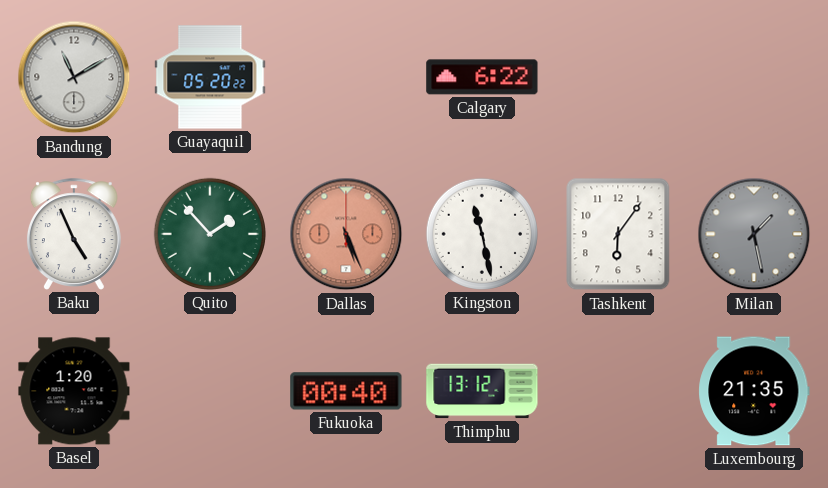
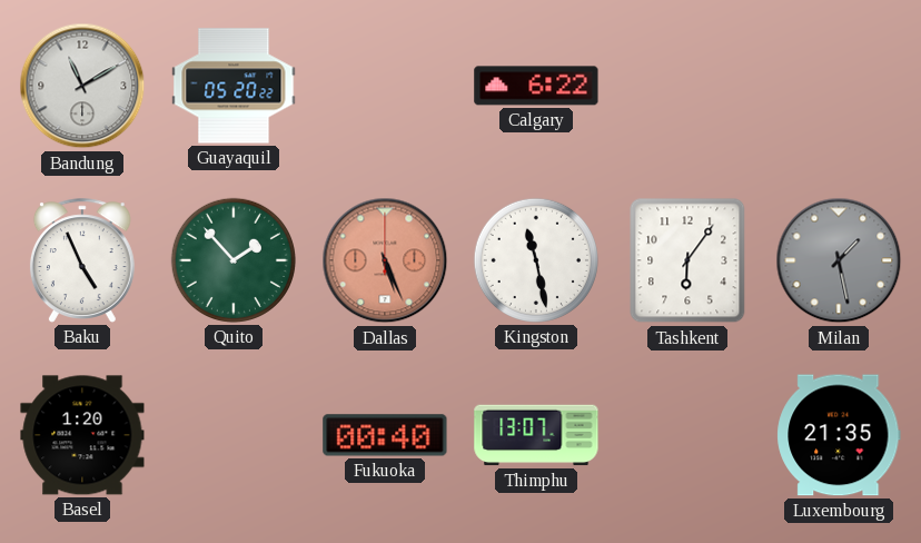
Thimphu: 13:12 -> 13:07
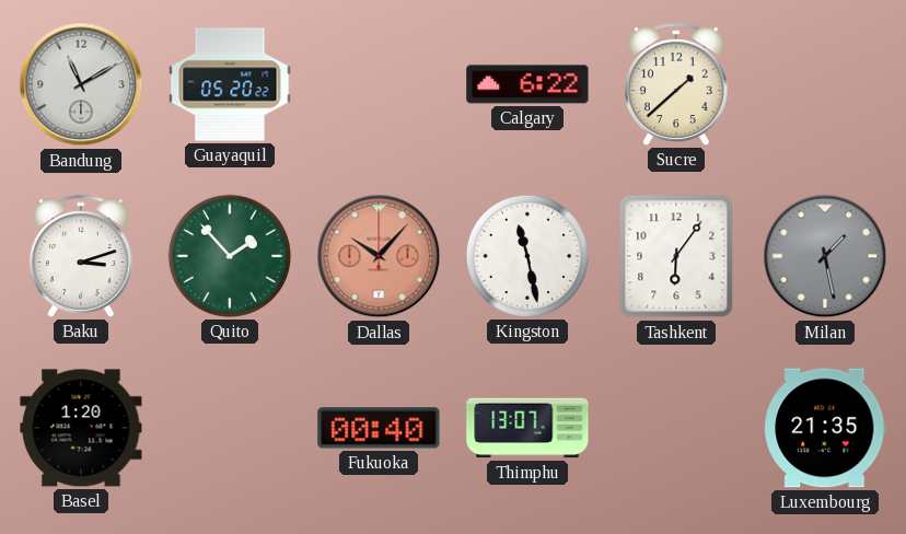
Sucre: none -> 1:38
Baku: 4:56 -> 3:12
Dallas: 5:26 -> 10:07
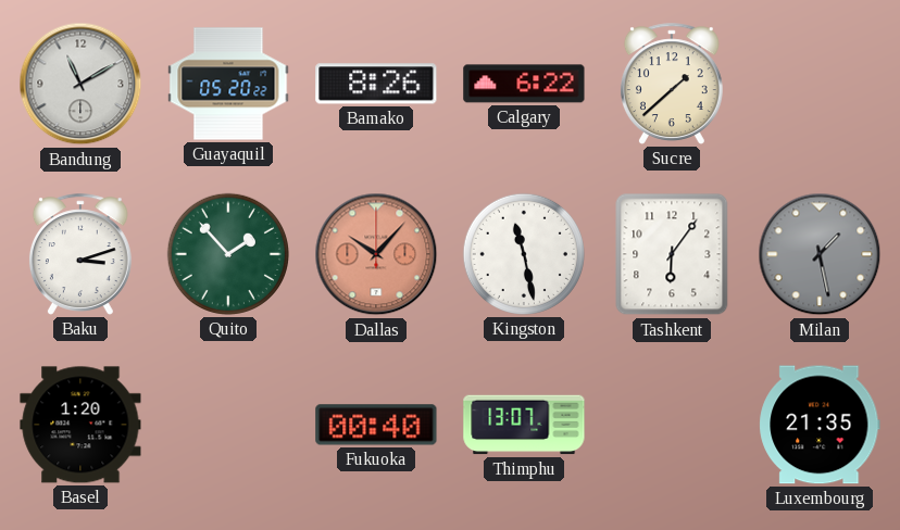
Bamako: none -> 8:26
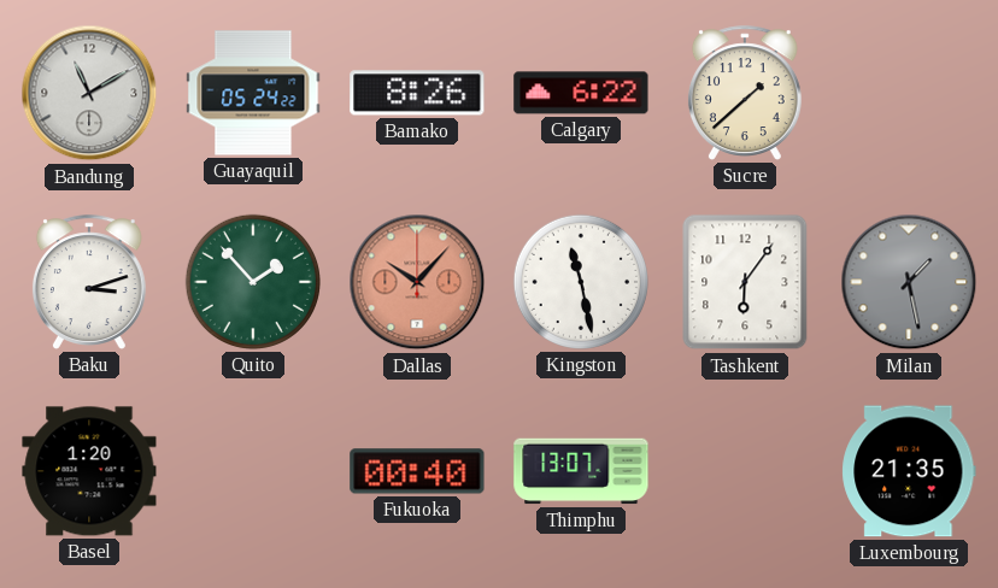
Guayaquil: 05:20 -> 05:24
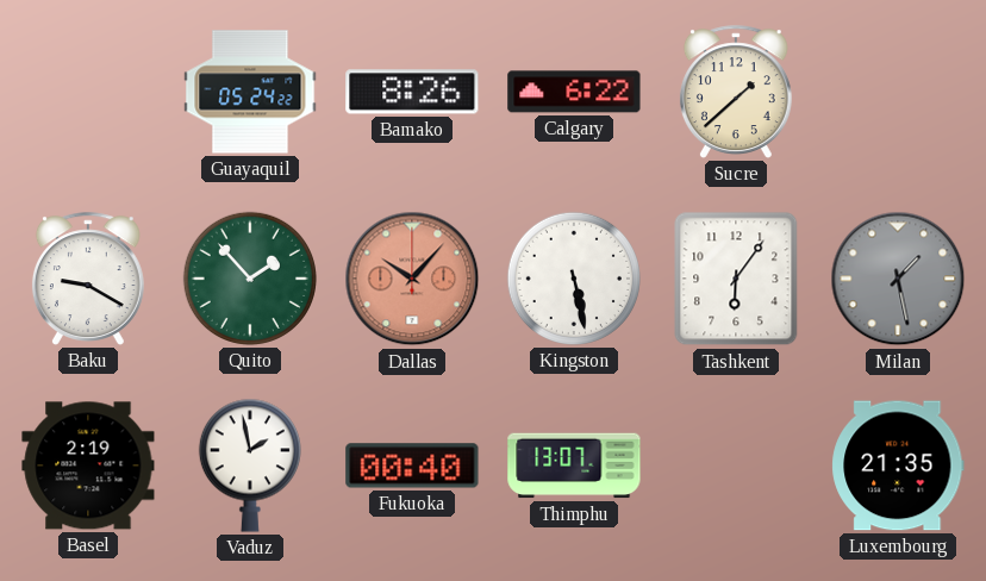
Bandung: 11:10 -> none
Baku: 3:12 -> 9:20
Kingston: 11:28 -> 5:28
Basel: 1:20 -> 2:19
Vaduz: none -> 1:58
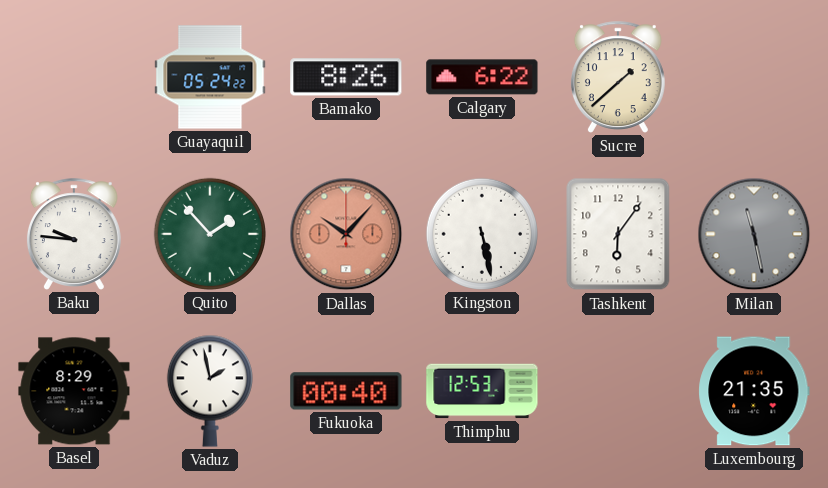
Baku: 9:20 -> 9:46
Milan: 1:28 -> 11:28
Basel: 2:19 -> 8:29
Thimphu: 13:07 -> 12:53
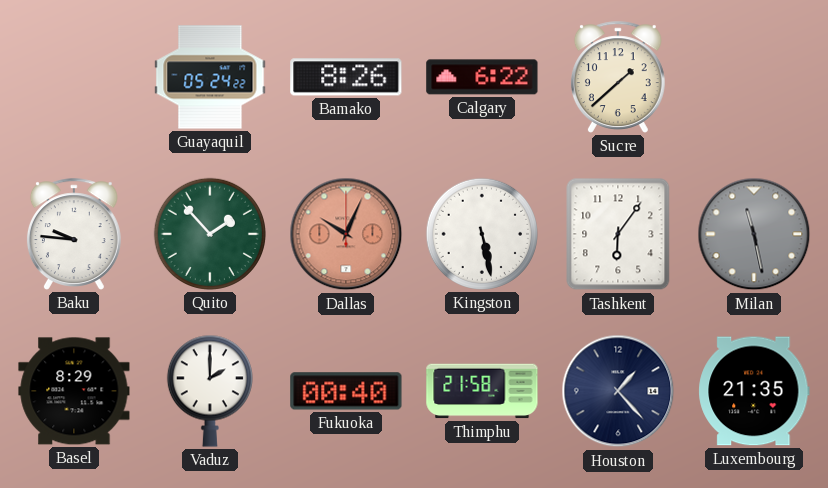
Dallas: 10:07 -> 10:04
Vaduz: 1:58 -> 2:00
Thimphu: 12:53 -> 21:58
Houston: none -> 1:23
